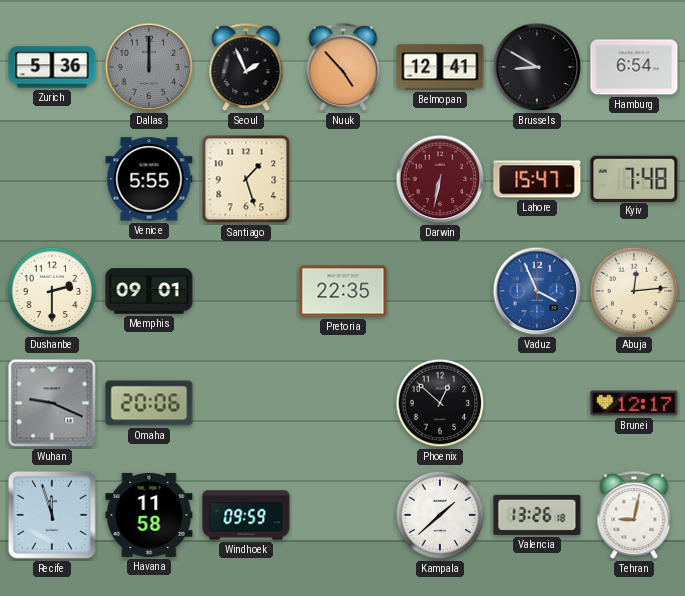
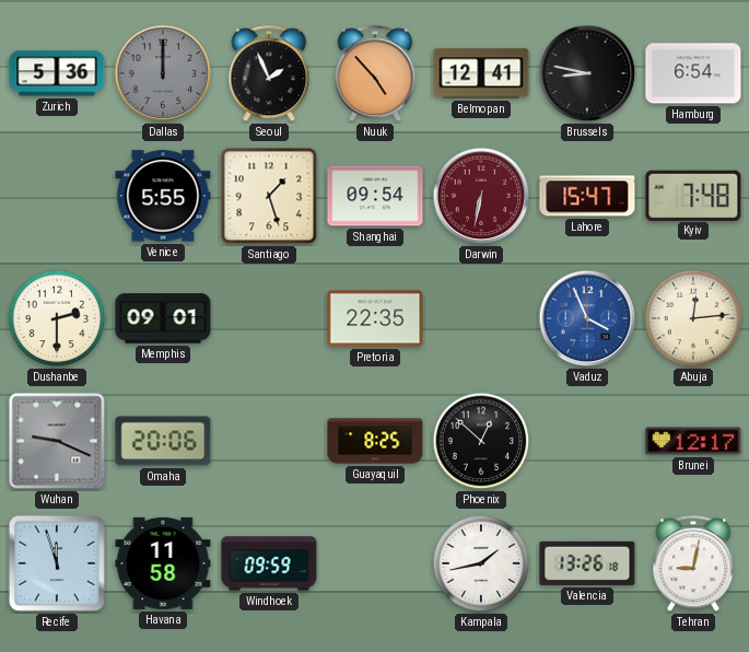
Brussels: 8:50 -> 8:47
Shanghai: none -> 09:54
Guayaquil: none -> 8:25
Kampala: 1:38 -> 1:43
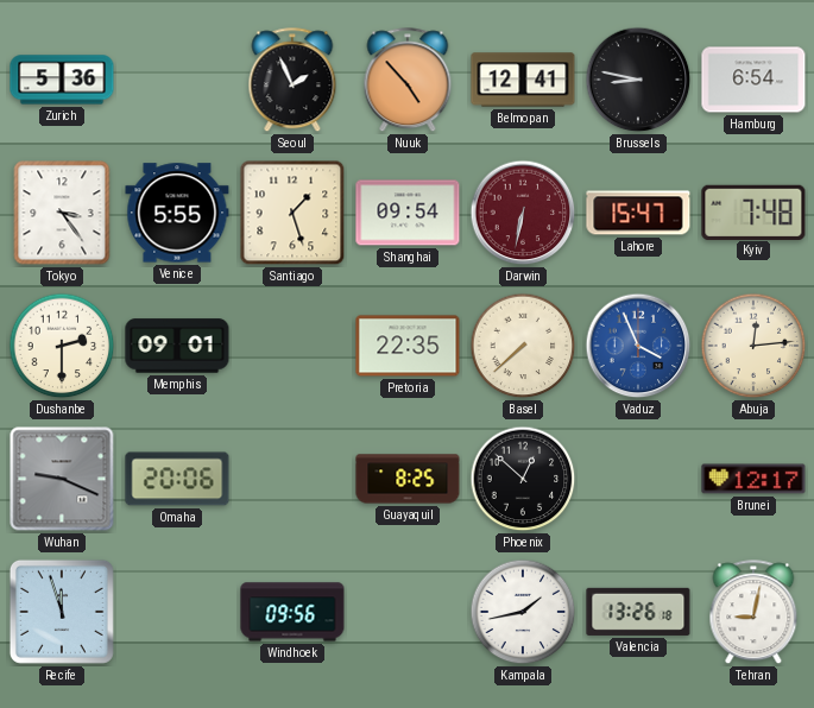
Dallas: 12:00 -> none
Tokyo: none -> 3:24
Basel: none -> 7:38
Havana: 11:58 -> none
Windhoek: 09:59 -> 09:56
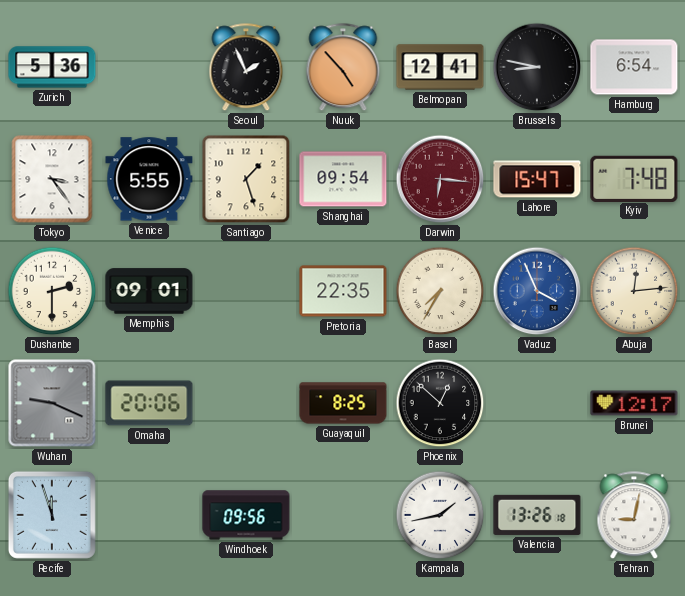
Darwin: 6:32 -> 6:16
Basel: 7:38 -> 7:35
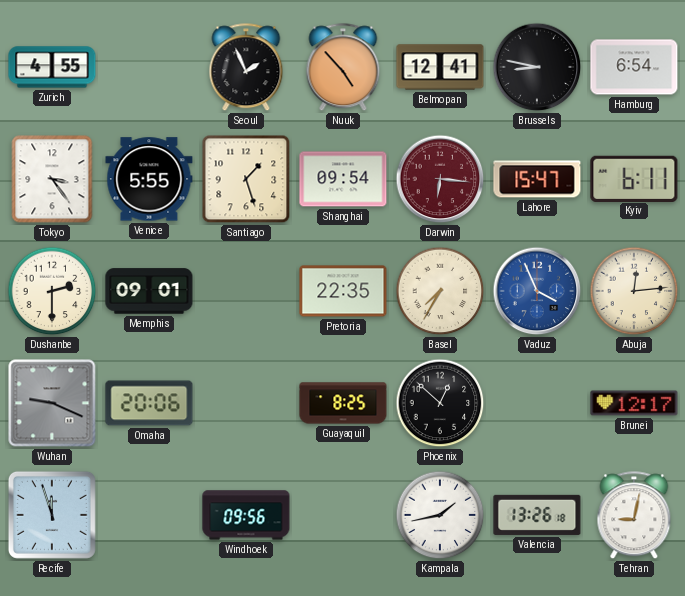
Zurich: 5:36 -> 4:55
Kyiv: 7:48 -> 6:11
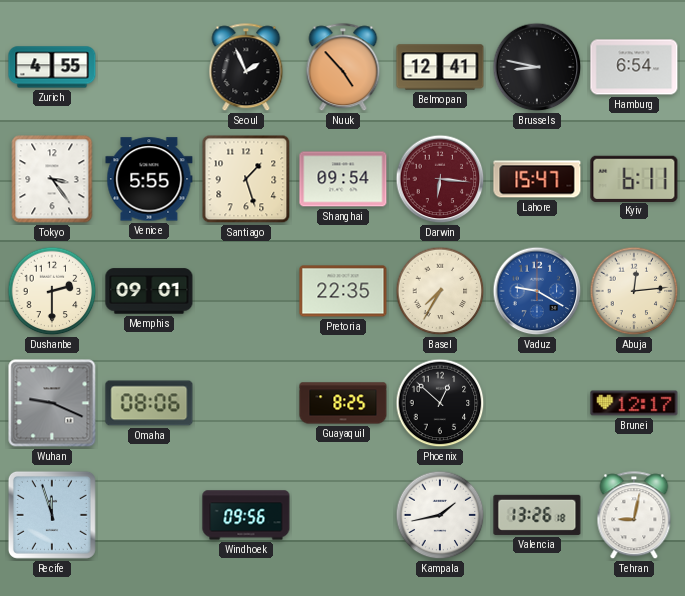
Vaduz: 3:56 -> 9:20
Omaha: 20:06 -> 08:06
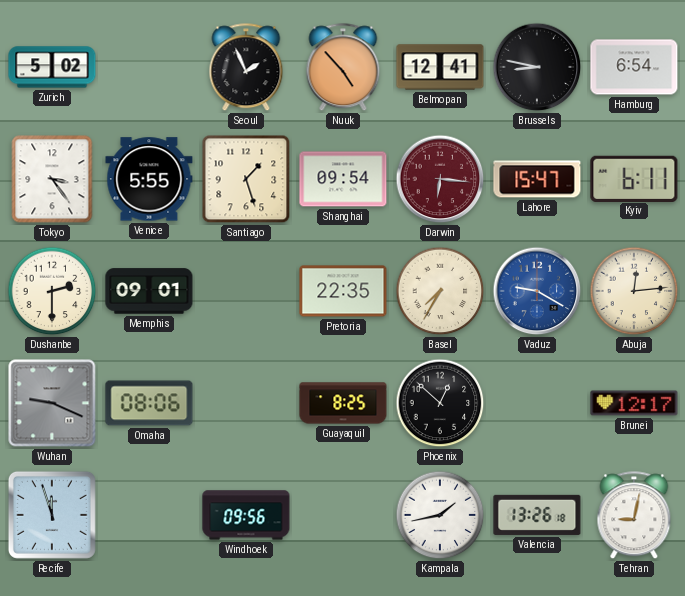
Zurich: 4:55 -> 5:02
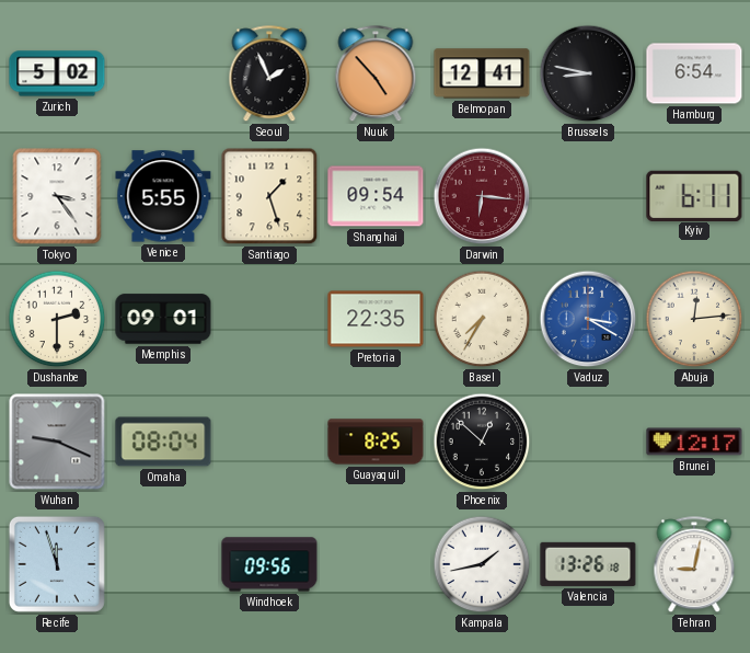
Lahore: 15:47 -> none
Vaduz: 9:20 -> 3:20
Omaha: 08:06 -> 08:04
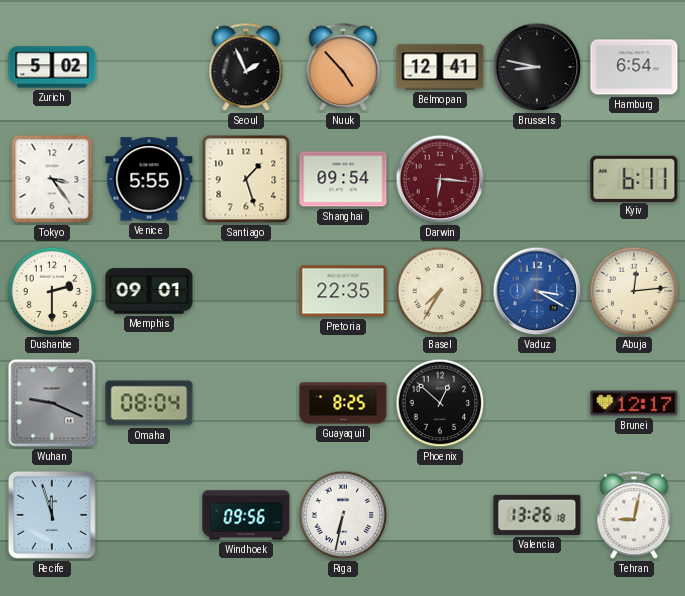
Riga: none -> 6:32
Kampala: 1:43 -> none
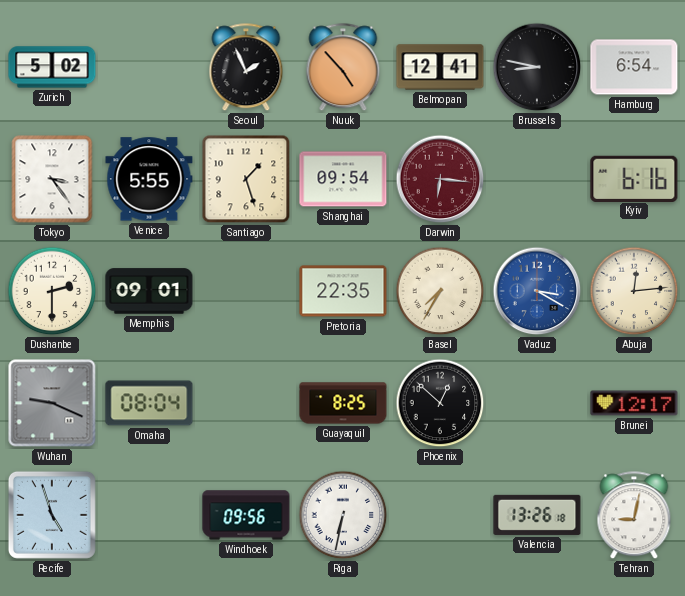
Kyiv: 6:11 -> 6:16
Recife: 11:57 -> 4:57
